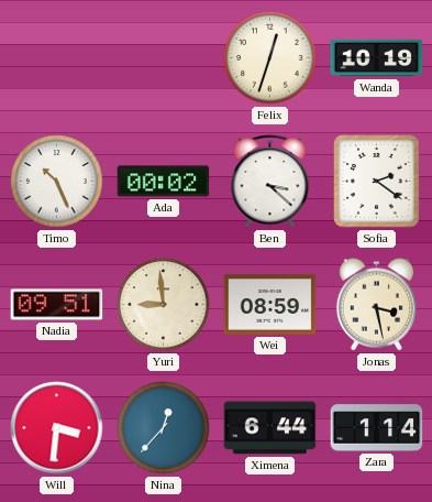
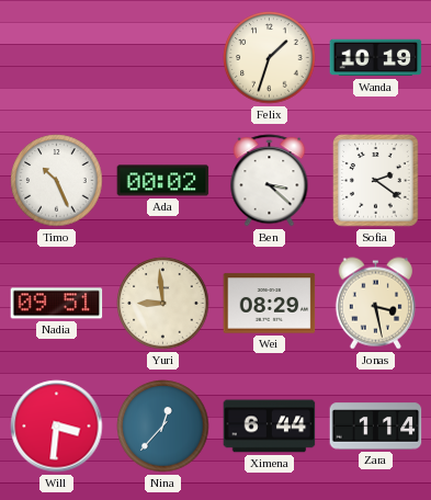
Felix: 12:33 -> 1:33
Wei: 08:59 -> 08:29
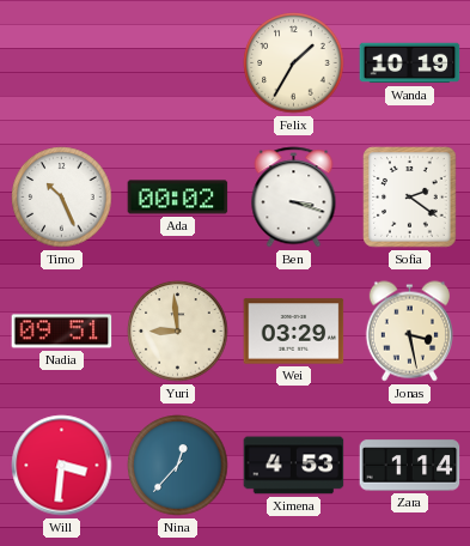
Felix: 1:33 -> 1:35
Ben: 3:22 -> 3:18
Wei: 08:29 -> 03:29
Ximena: 6:44 -> 4:53
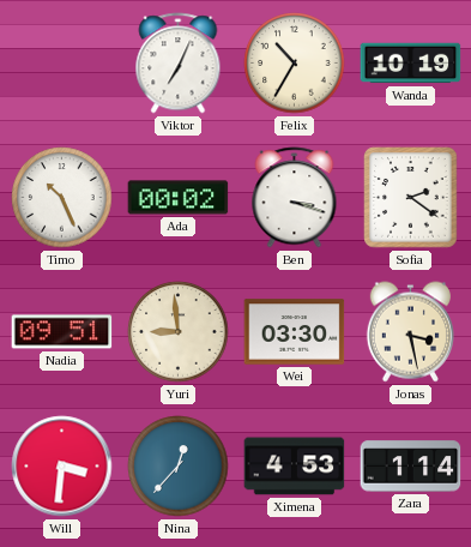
Viktor: none -> 7:04
Felix: 1:35 -> 10:35
Wei: 03:29 -> 03:30
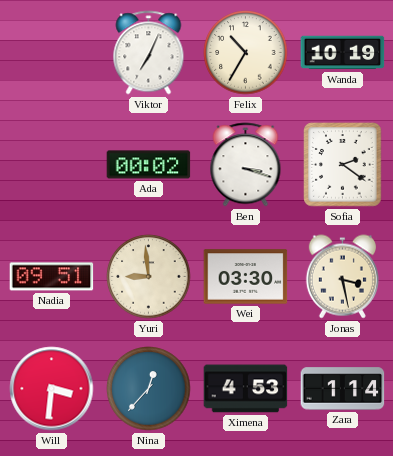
Timo: 10:26 -> none
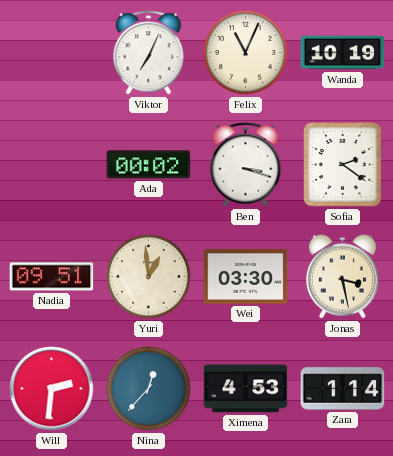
Felix: 10:35 -> 11:04
Yuri: 8:59 -> 12:59
Will: 3:31 -> 2:31
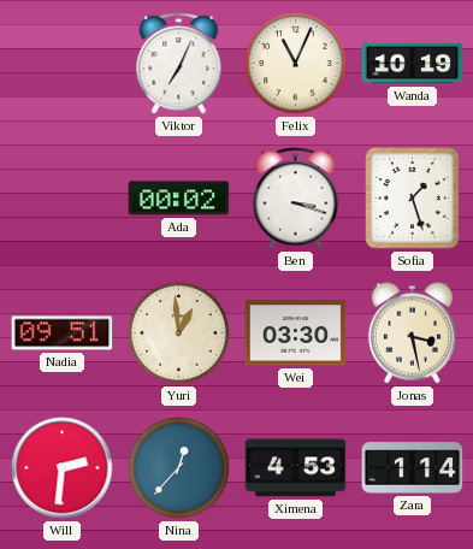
Sofia: 2:21 -> 1:27
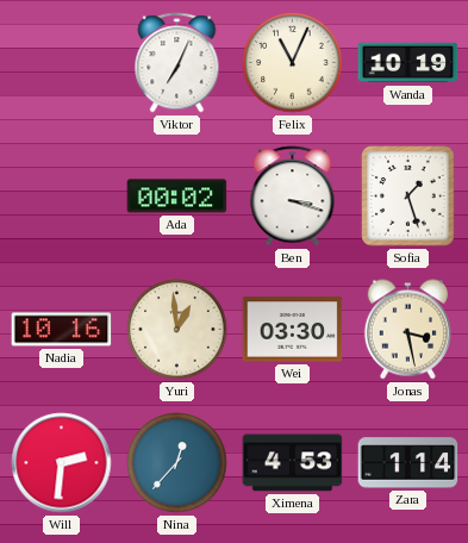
Nadia: 09:51 -> 10:16
